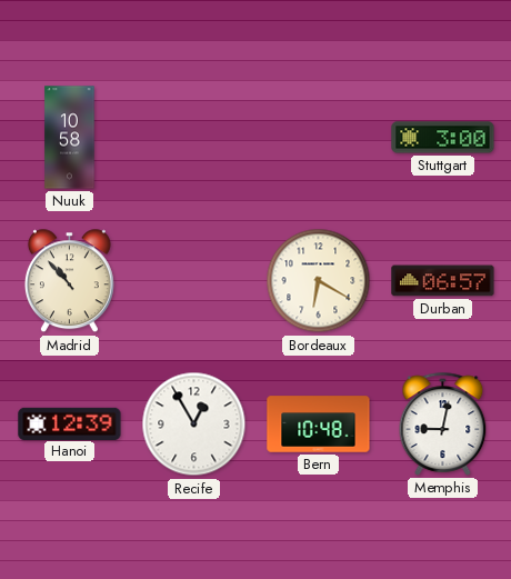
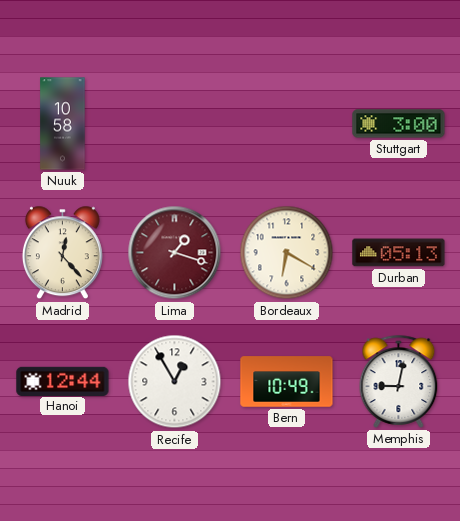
Madrid: 10:53 -> 12:23
Lima: none -> 1:18
Durban: 06:57 -> 05:13
Hanoi: 12:39 -> 12:44
Bern: 10:48 -> 10:49
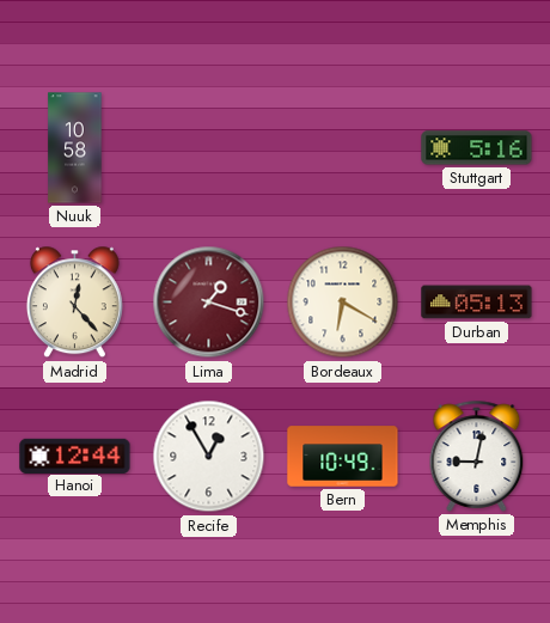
Stuttgart: 3:00 -> 5:16
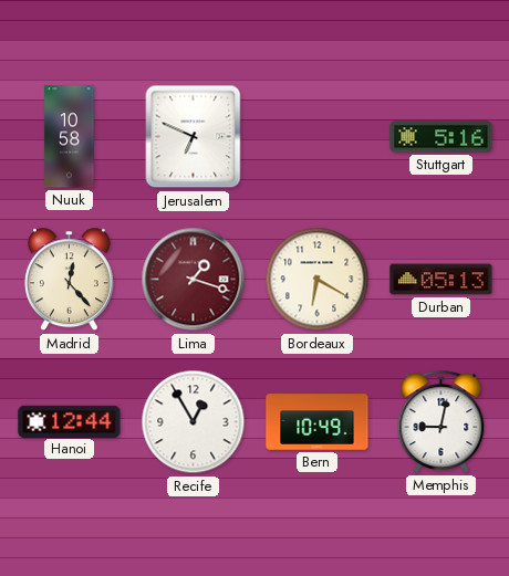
Jerusalem: none -> 6:49
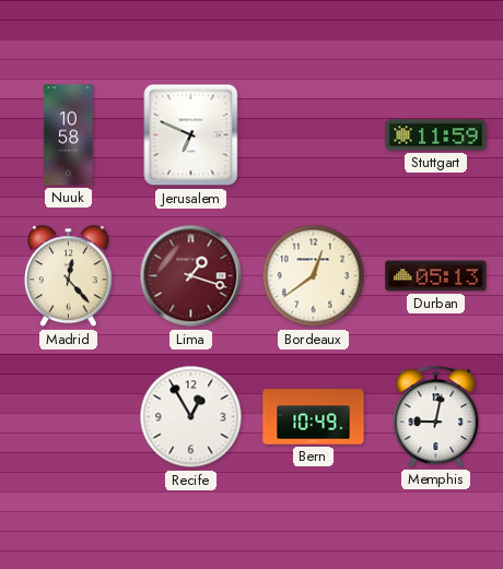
Stuttgart: 5:16 -> 11:59
Bordeaux: 6:20 -> 12:39
Hanoi: 12:44 -> none
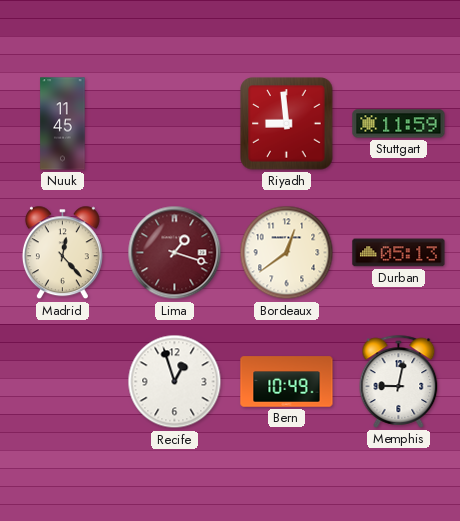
Nuuk: 10:58 -> 11:45
Jerusalem: 6:49 -> none
Riyadh: none -> 8:59
Recife: 12:55 -> 12:57
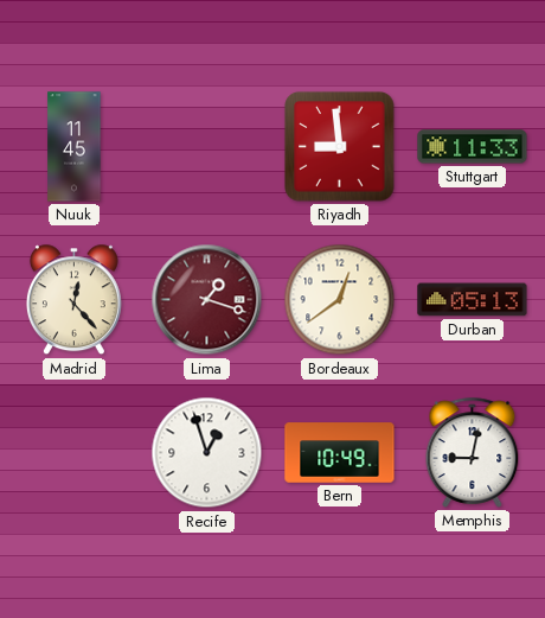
Stuttgart: 11:59 -> 11:33
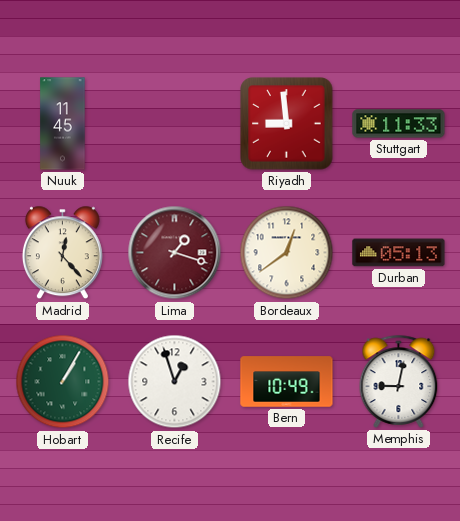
Hobart: none -> 1:05
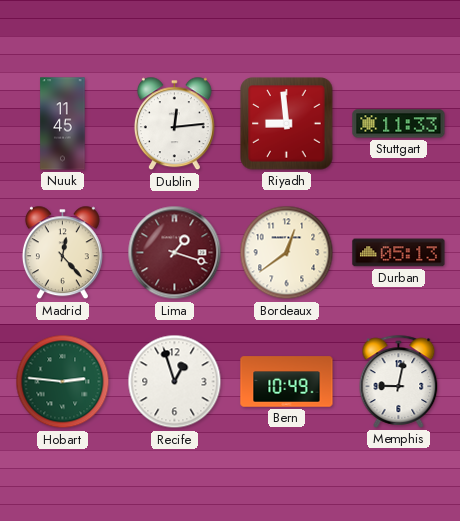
Dublin: none -> 12:14
Hobart: 1:05 -> 2:46
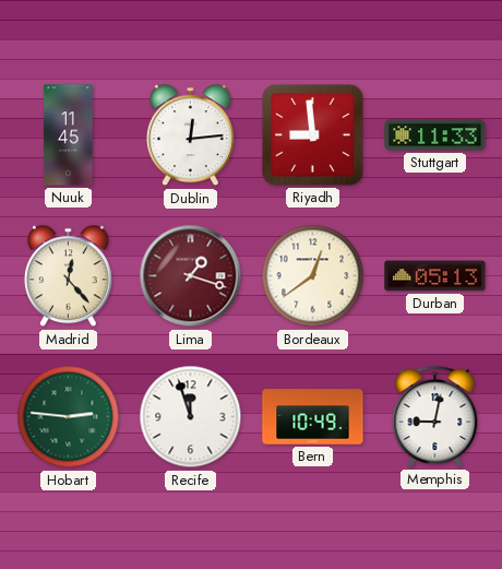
Recife: 12:57 -> 11:57
